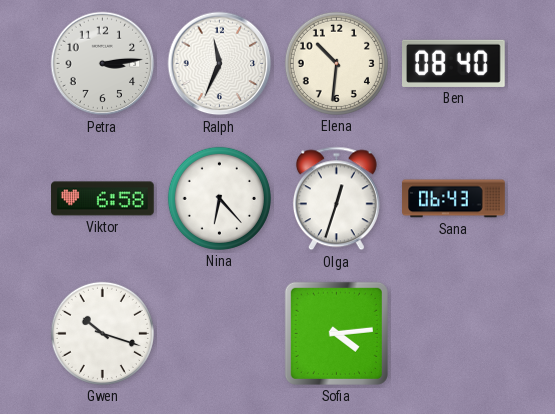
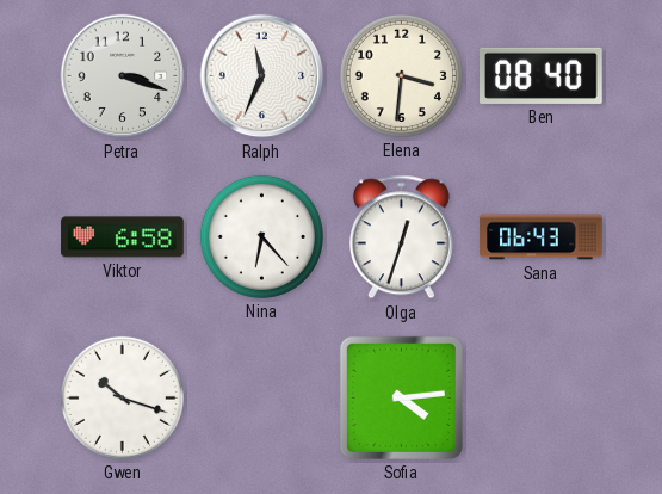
Petra: 3:14 -> 3:18
Elena: 10:31 -> 3:31
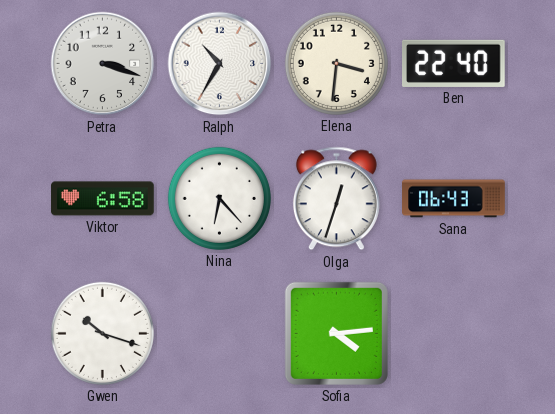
Ralph: 11:34 -> 10:35
Ben: 08:40 -> 22:40
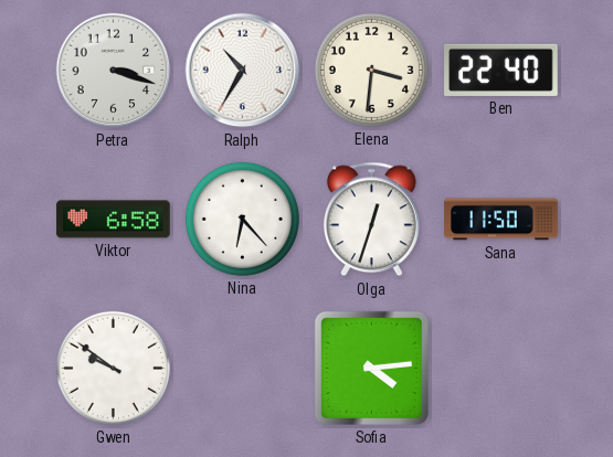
Sana: 06:43 -> 11:50
Gwen: 10:18 -> 9:51
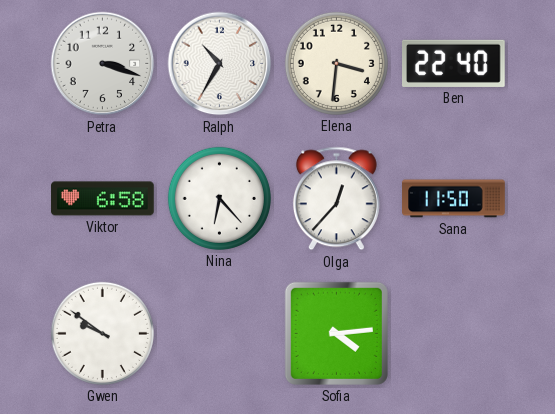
Olga: 12:33 -> 12:37
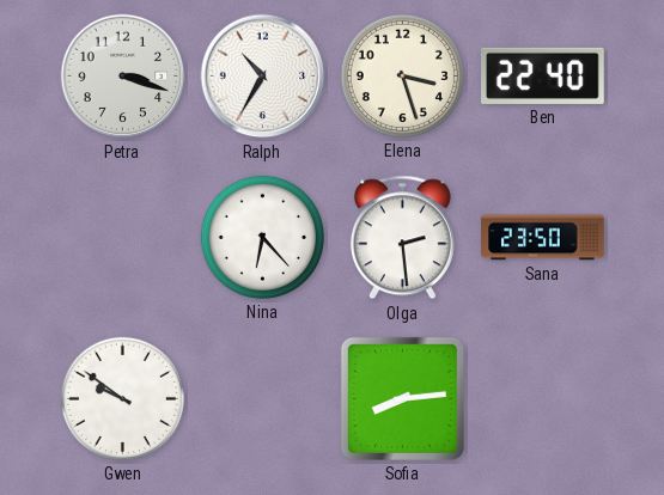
Elena: 3:31 -> 3:27
Viktor: 6:58 -> none
Olga: 12:37 -> 2:29
Sana: 11:50 -> 23:50
Sofia: 4:14 -> 8:14
